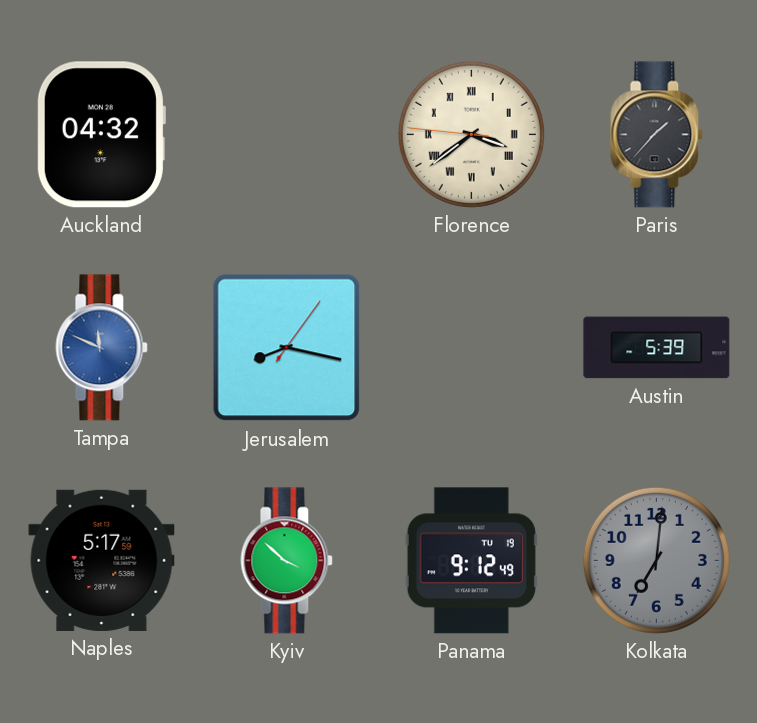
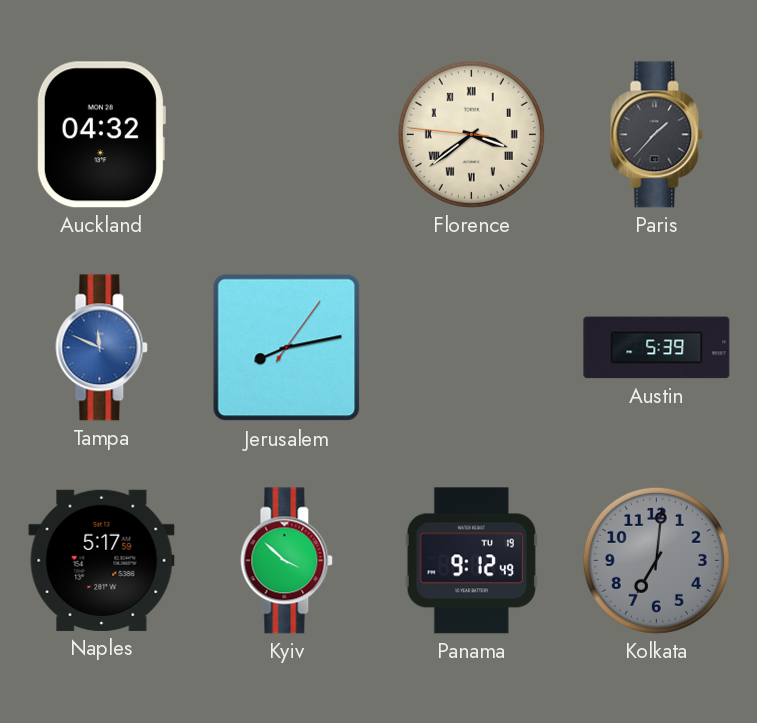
Jerusalem: 8:17 -> 8:13
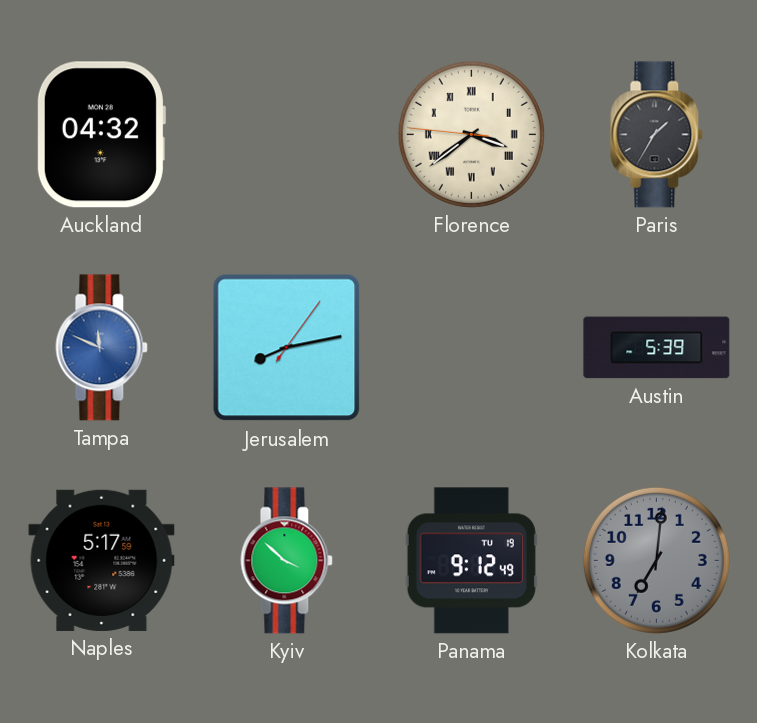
Paris: 1:37 -> 1:35
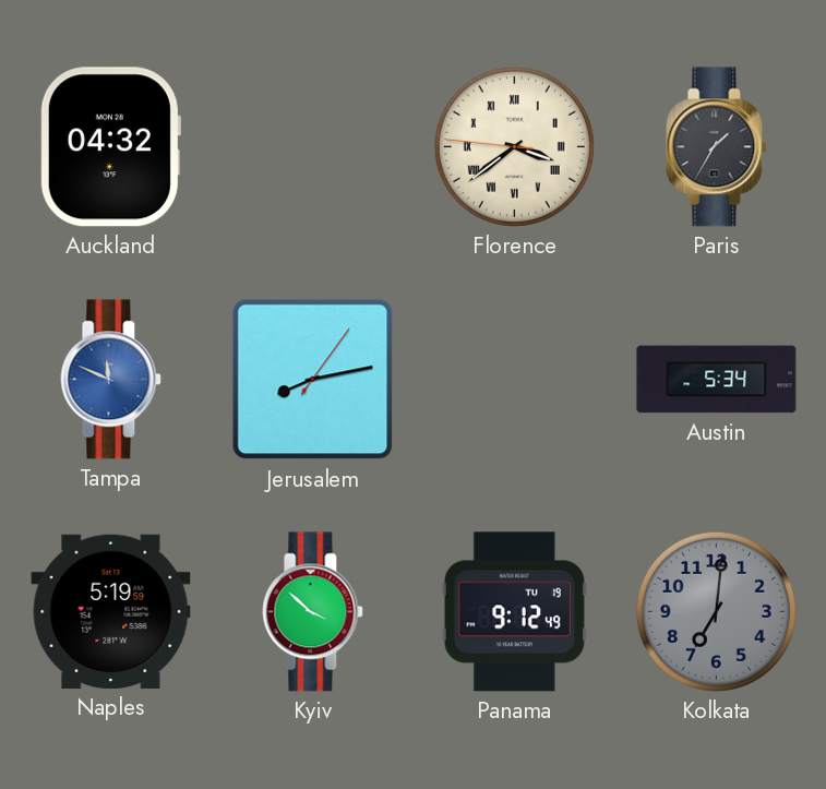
Austin: 5:39 -> 5:34
Naples: 5:17 -> 5:19
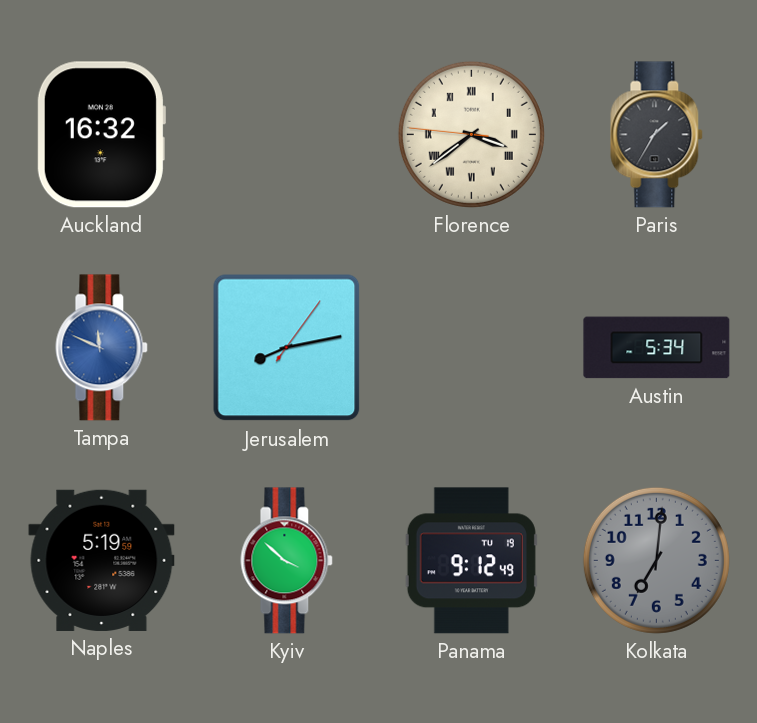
Auckland: 04:32 -> 16:32
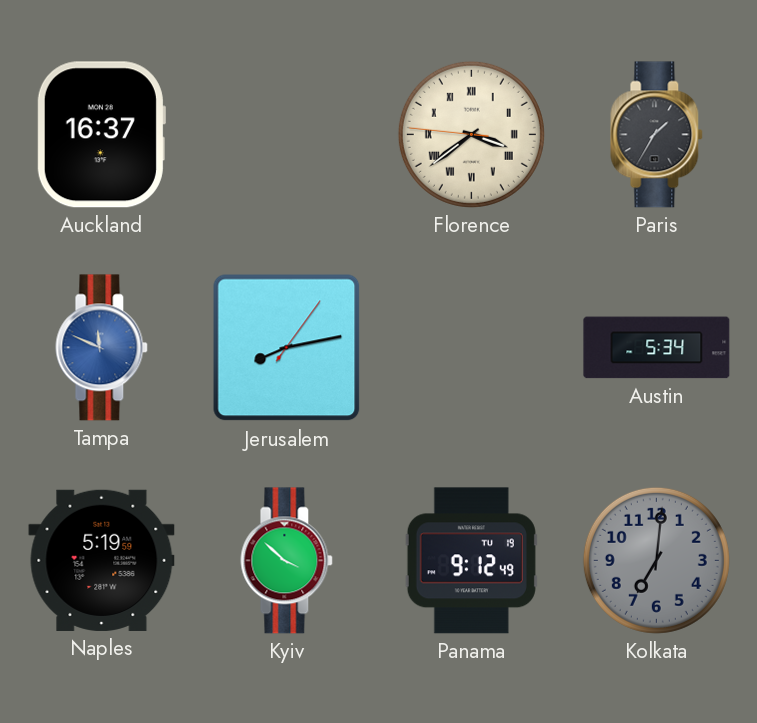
Auckland: 16:32 -> 16:37
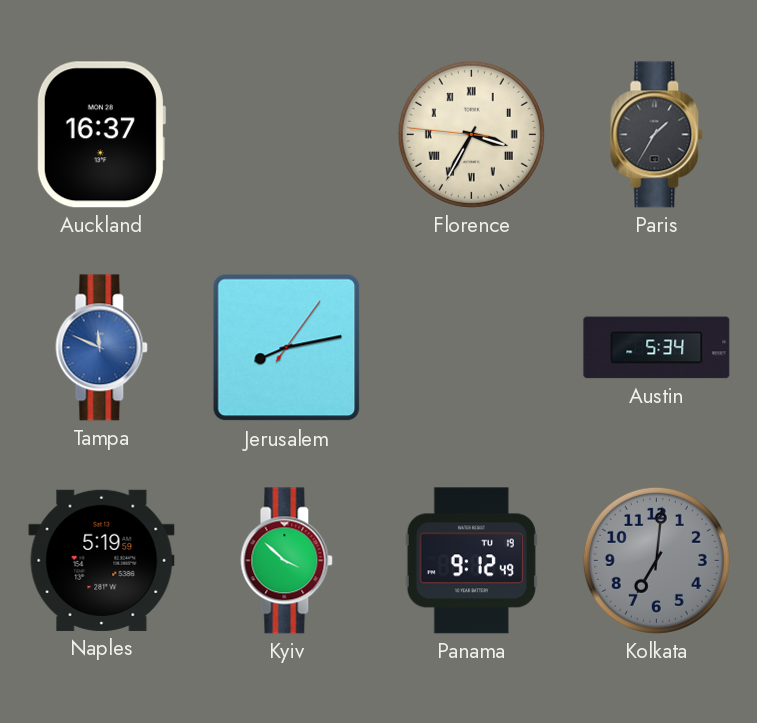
Florence: 3:38 -> 3:34
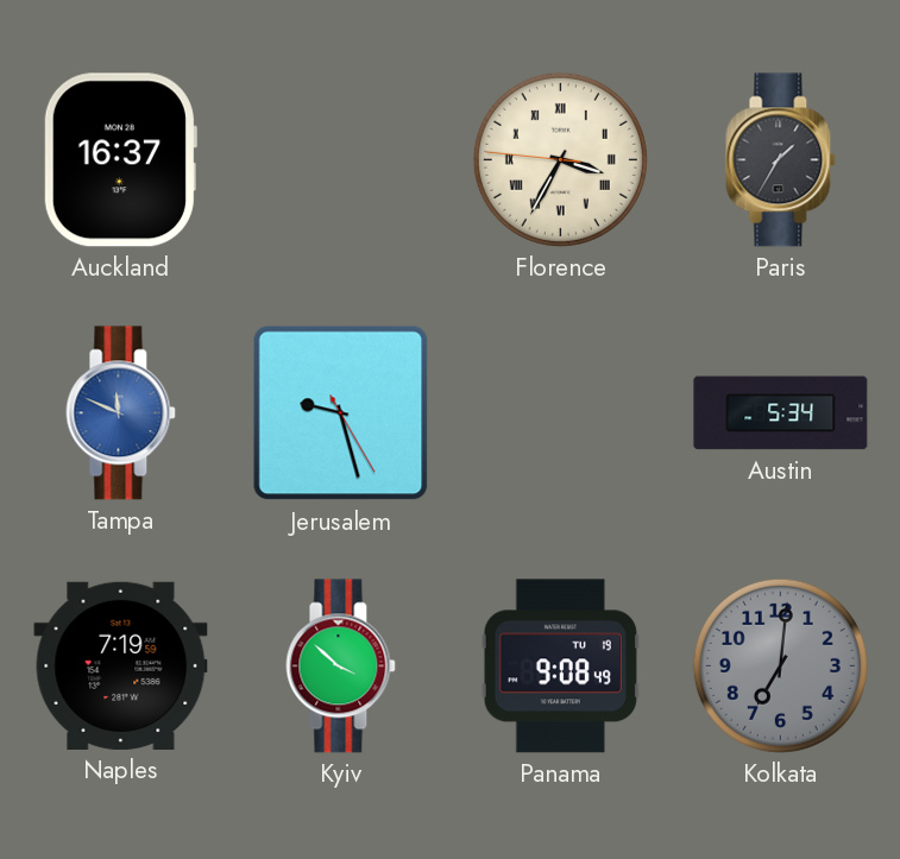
Jerusalem: 8:13 -> 9:27
Naples: 5:19 -> 7:19
Panama: 9:12 -> 9:08
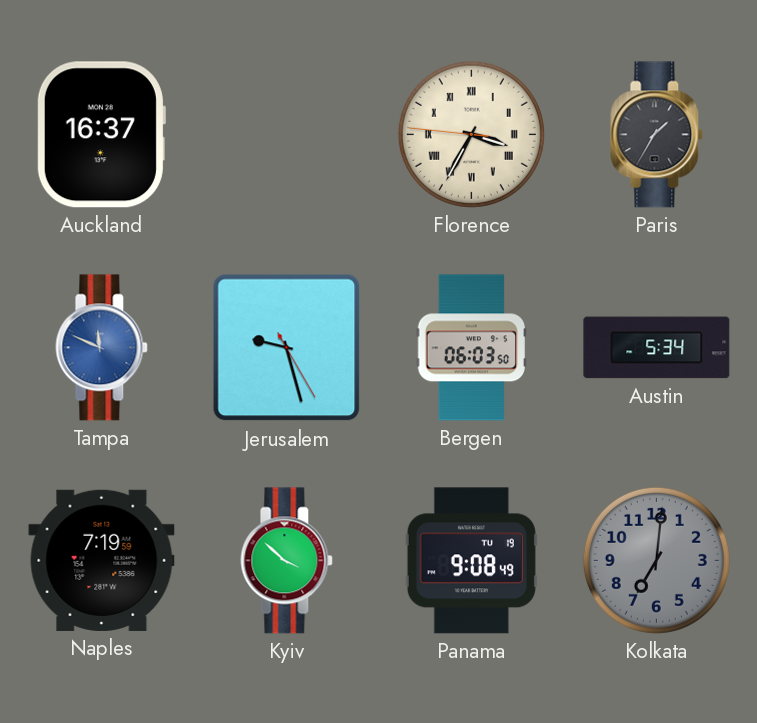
Bergen: none -> 06:03
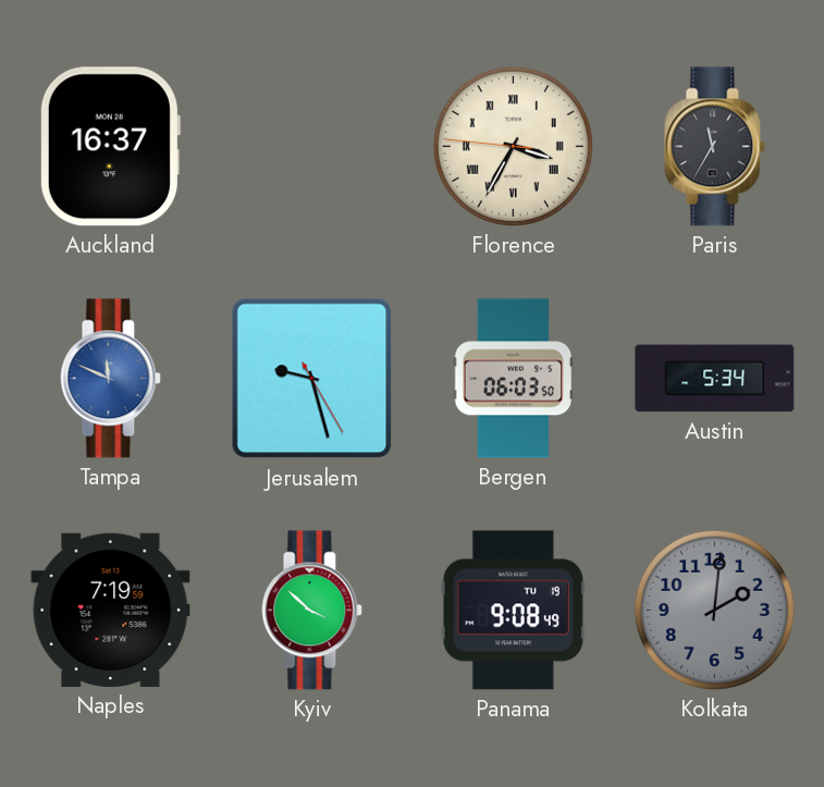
Paris: 1:35 -> 11:35
Kolkata: 7:01 -> 2:01
